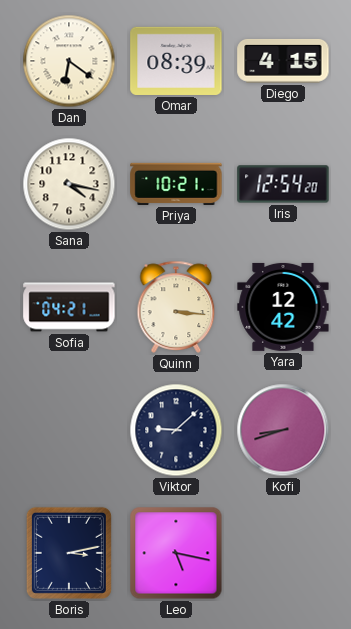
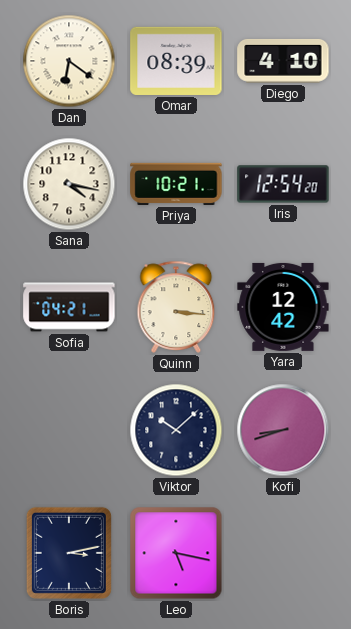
Diego: 4:15 -> 4:10
Viktor: 9:08 -> 10:08
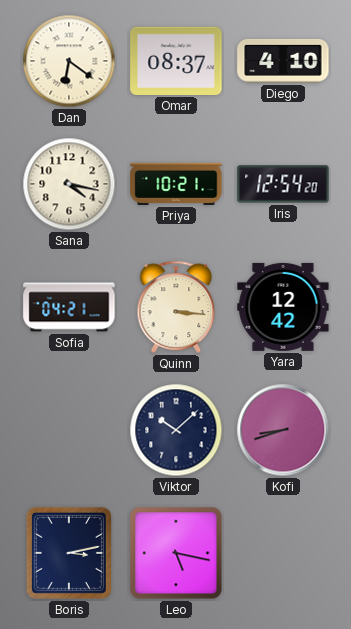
Omar: 08:39 -> 08:37
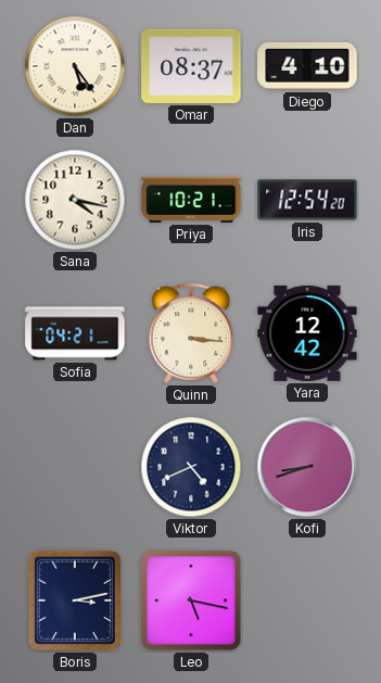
Dan: 6:21 -> 5:24
Viktor: 10:08 -> 4:41
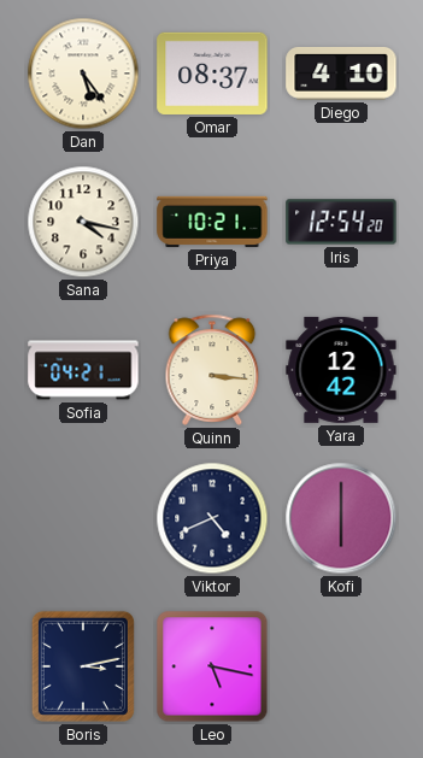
Kofi: 8:42 -> 6:00
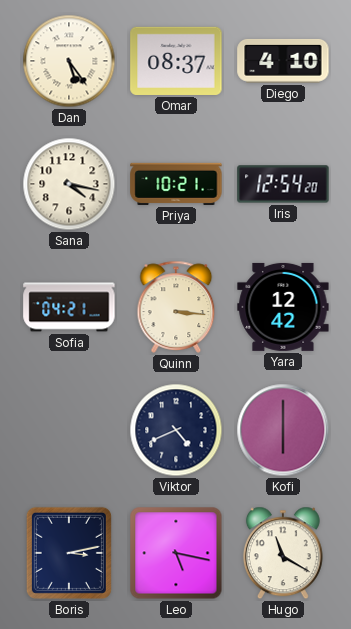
Hugo: none -> 11:20
